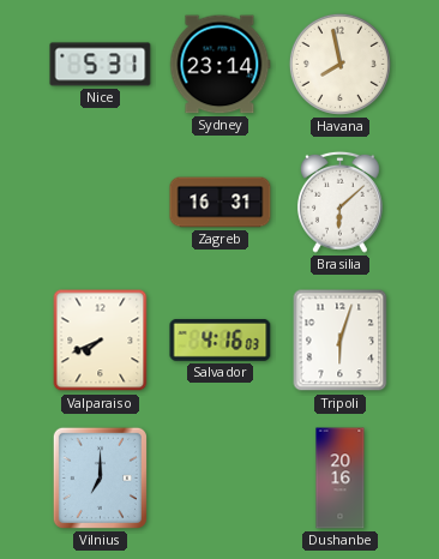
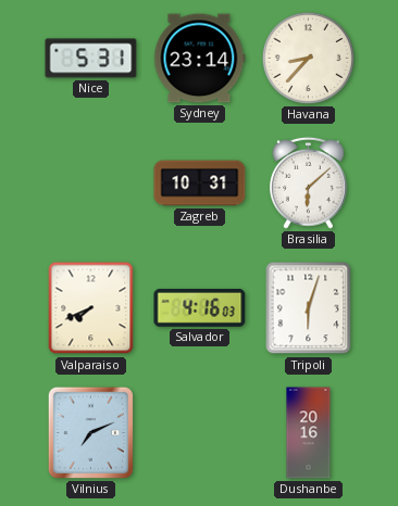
Havana: 7:58 -> 8:37
Zagreb: 16:31 -> 10:31
Vilnius: 7:00 -> 7:11
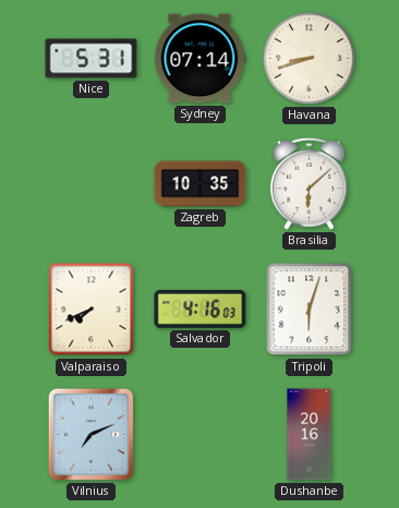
Sydney: 23:14 -> 07:14
Havana: 8:37 -> 8:42
Zagreb: 10:31 -> 10:35
